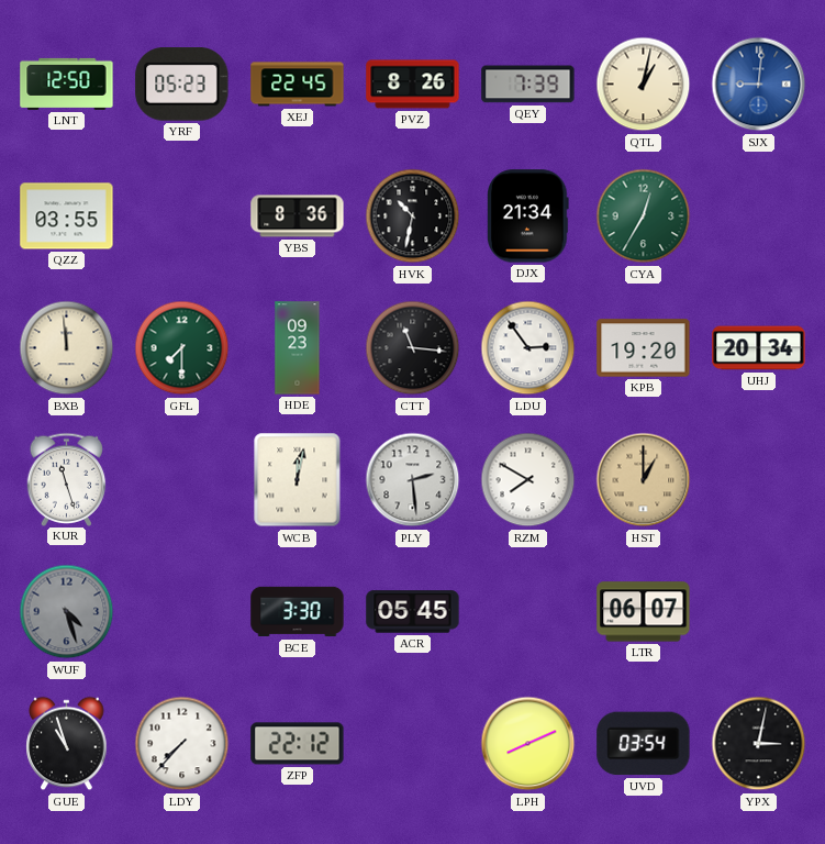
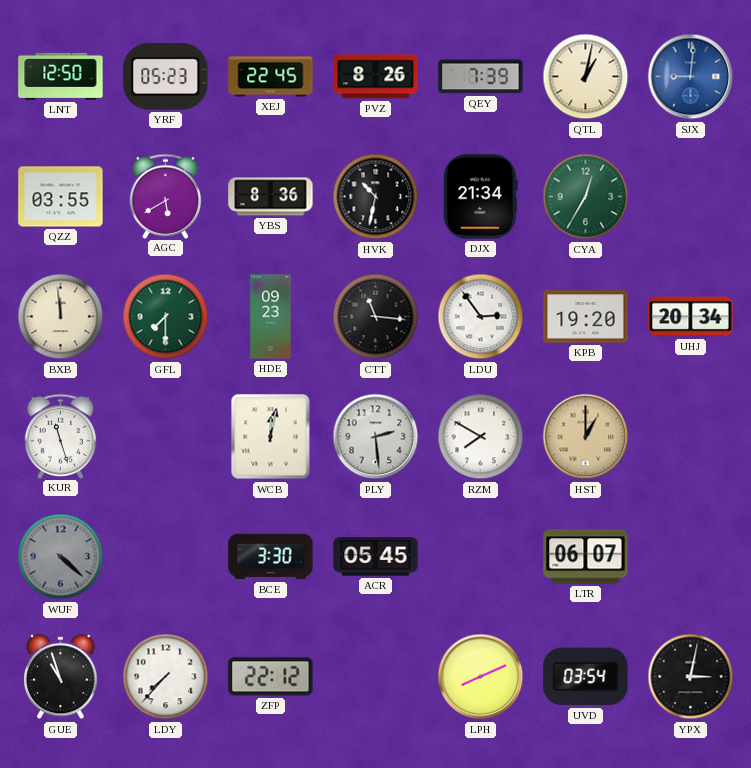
AGC: none -> 5:40
WUF: 4:27 -> 4:22
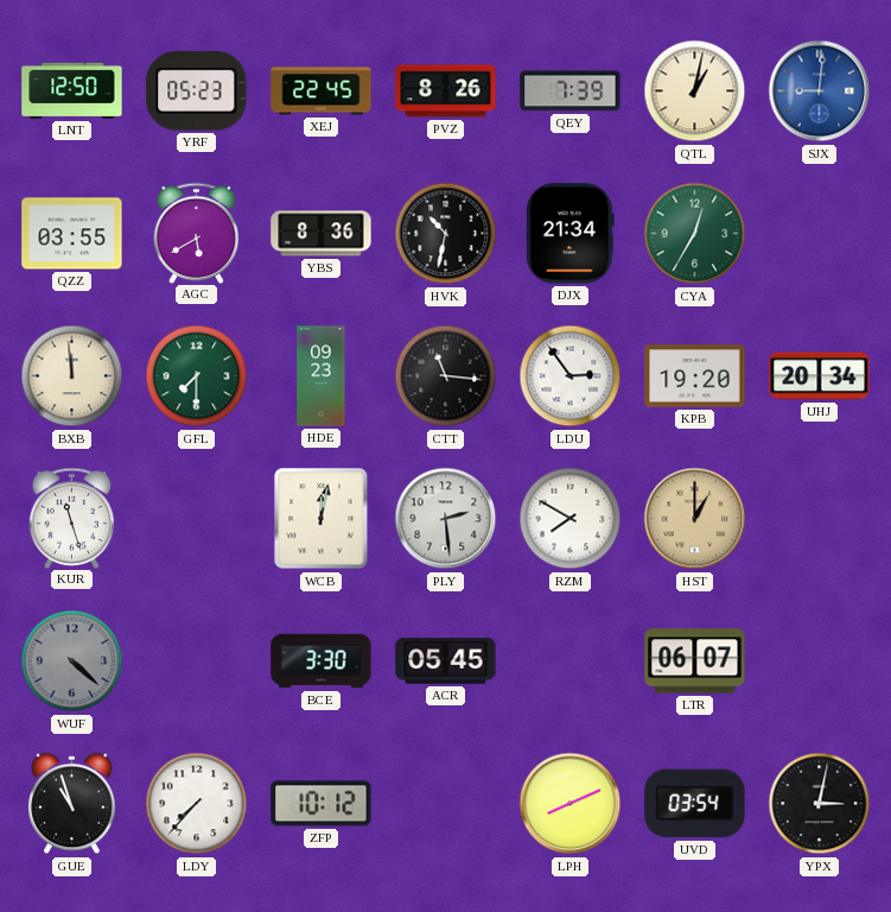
ZFP: 22:12 -> 10:12
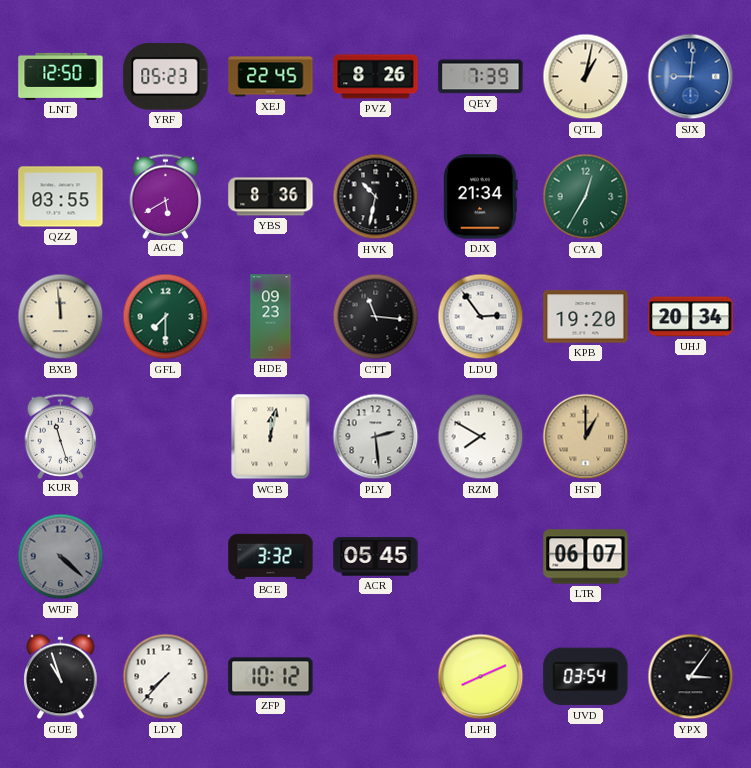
BCE: 3:30 -> 3:32
YPX: 3:02 -> 3:06
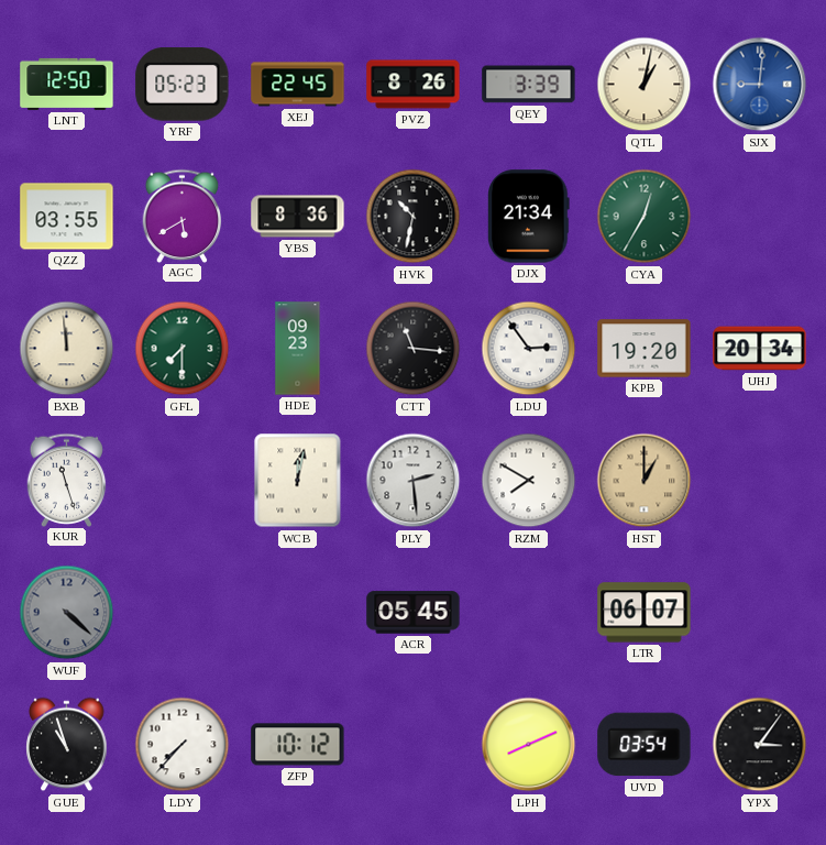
QEY: 7:39 -> 3:39
BCE: 3:32 -> none
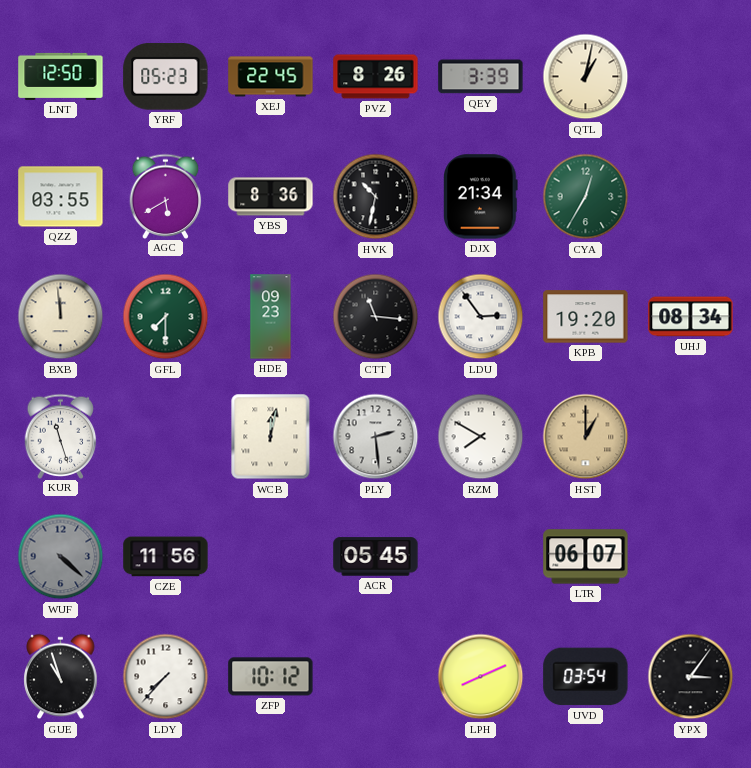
SJX: 9:01 -> none
UHJ: 20:34 -> 08:34
CZE: none -> 11:56
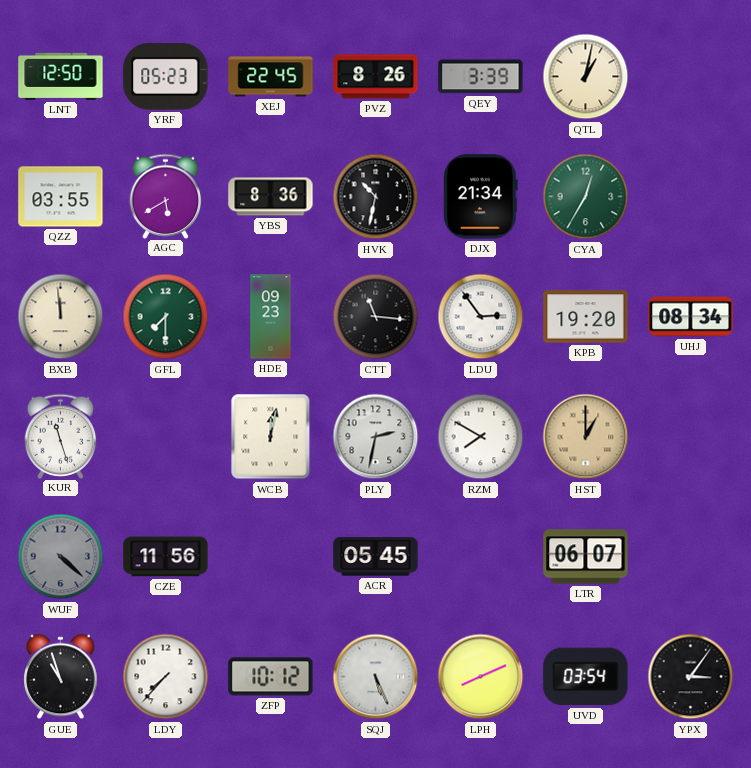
PLY: 2:29 -> 2:32
SQJ: none -> 5:26
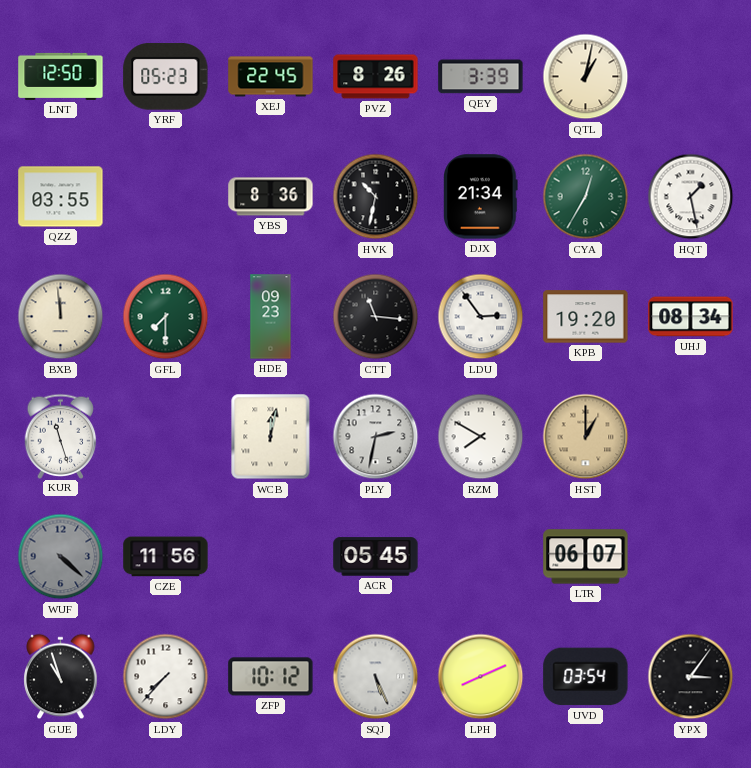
AGC: 5:40 -> none
HQT: none -> 1:28
